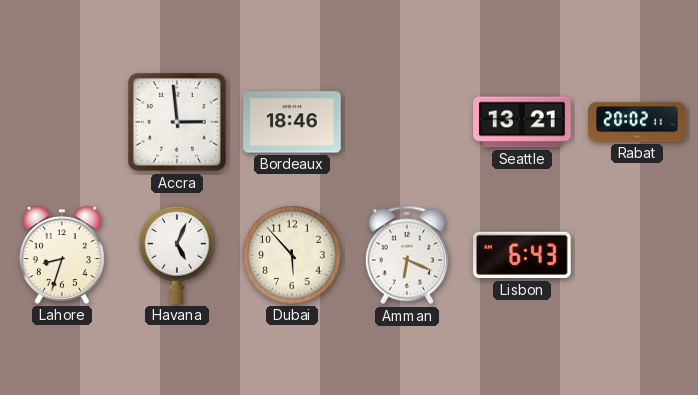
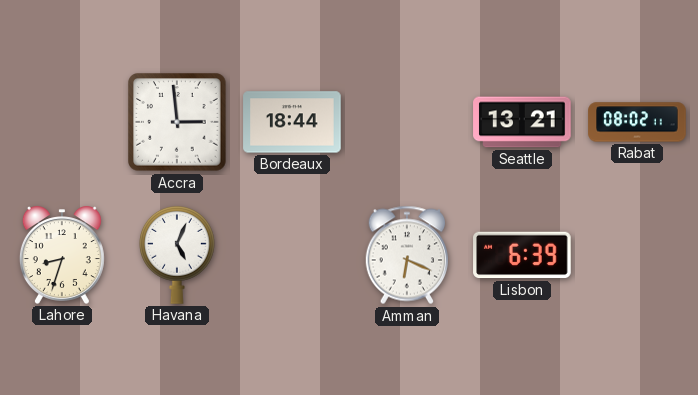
Bordeaux: 18:46 -> 18:44
Rabat: 20:02 -> 08:02
Dubai: 5:53 -> none
Lisbon: 6:43 -> 6:39
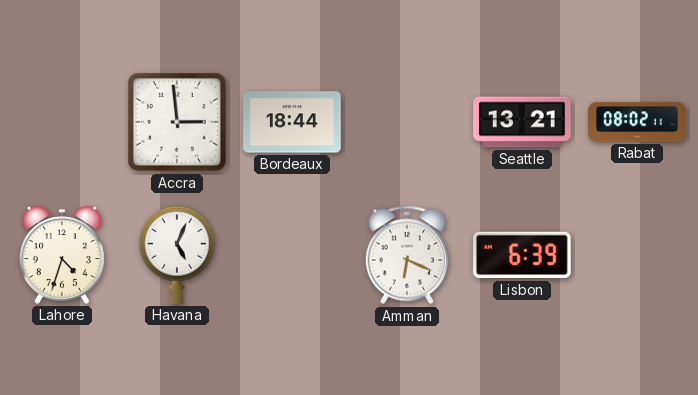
Lahore: 8:33 -> 4:33
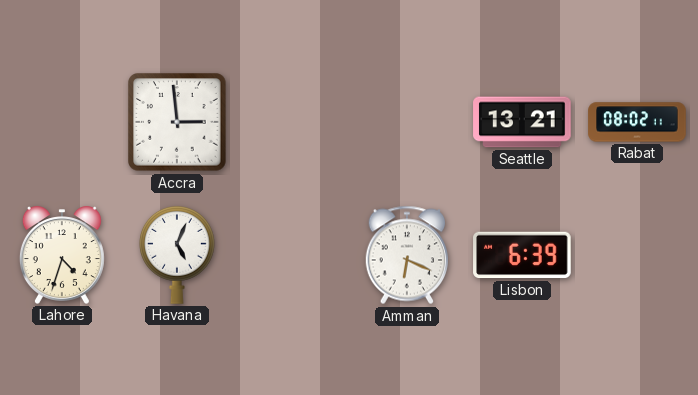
Bordeaux: 18:44 -> none
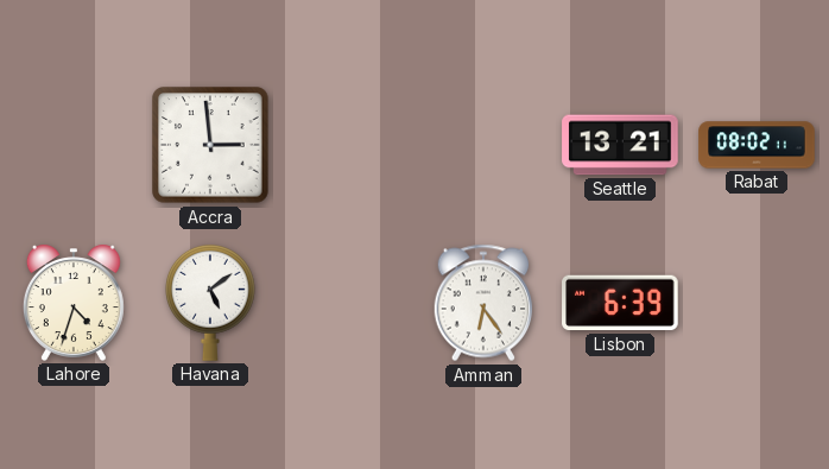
Havana: 5:04 -> 5:09
Amman: 6:19 -> 6:24
